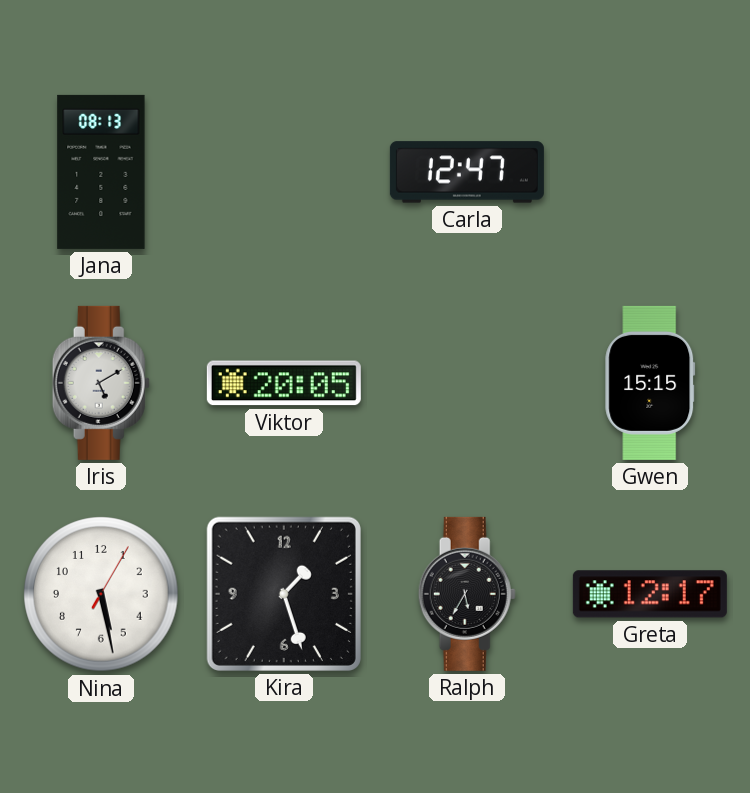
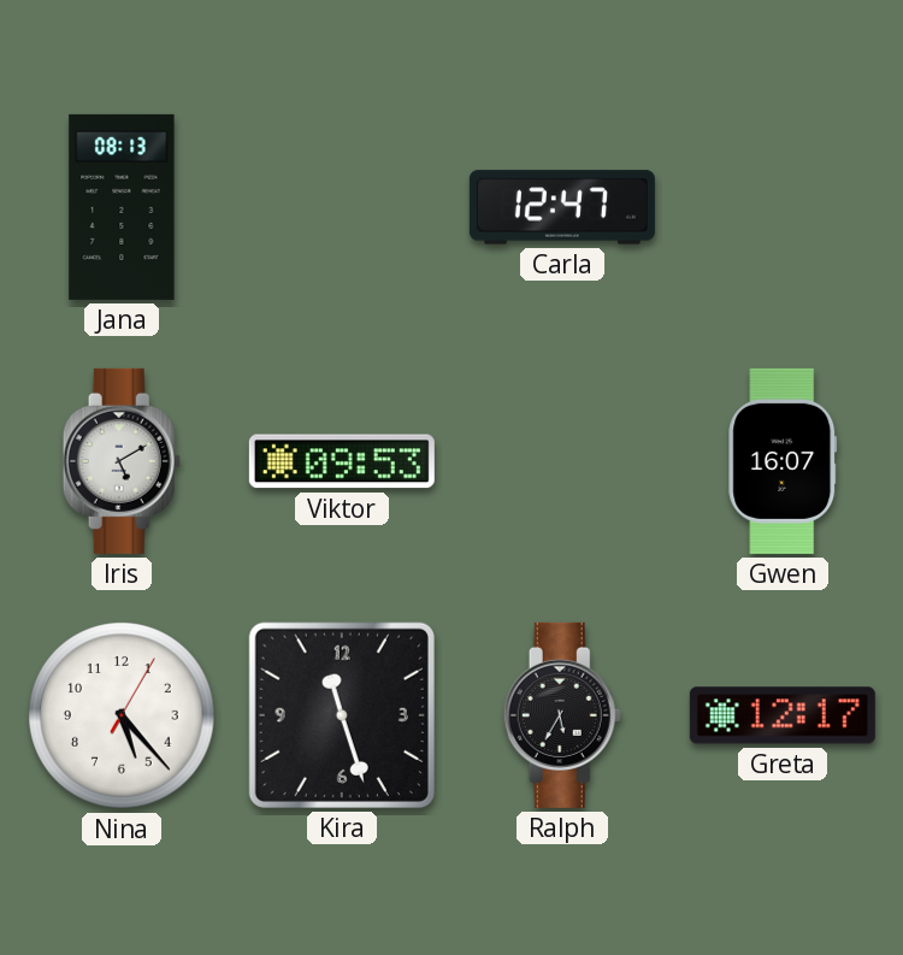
Viktor: 20:05 -> 09:53
Gwen: 15:15 -> 16:07
Nina: 5:28 -> 5:23
Kira: 1:27 -> 11:27
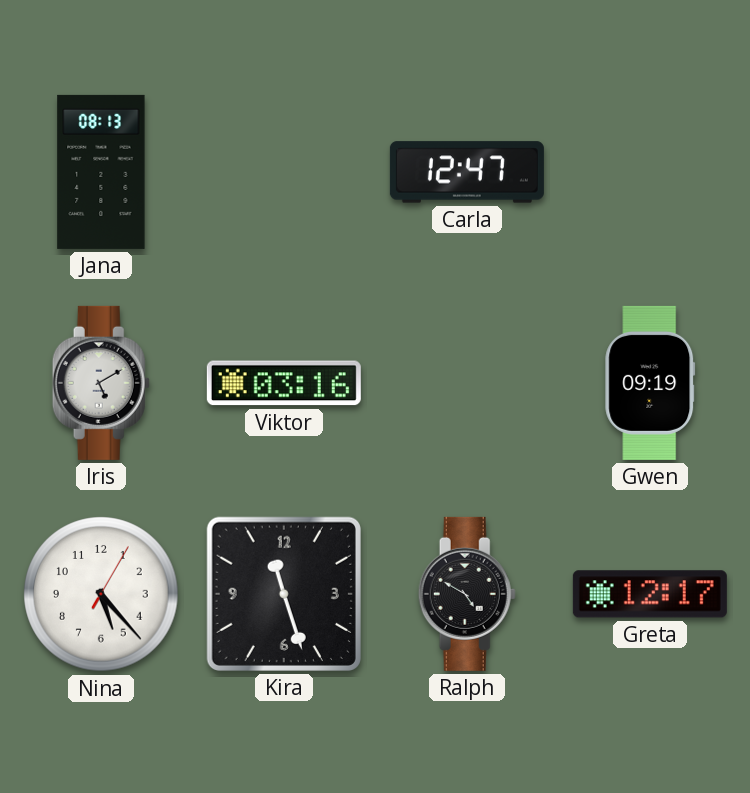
Viktor: 09:53 -> 03:16
Gwen: 16:07 -> 09:19
Ralph: 5:35 -> 4:50
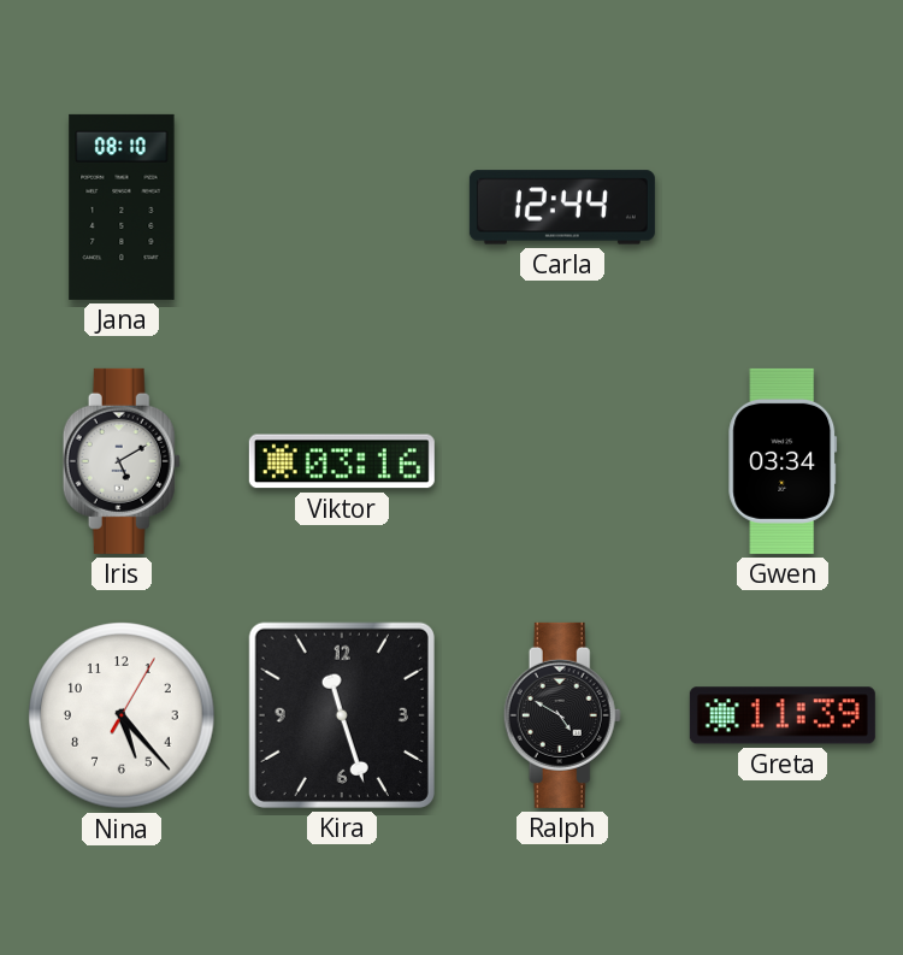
Jana: 08:13 -> 08:10
Carla: 12:47 -> 12:44
Gwen: 09:19 -> 03:34
Greta: 12:17 -> 11:39
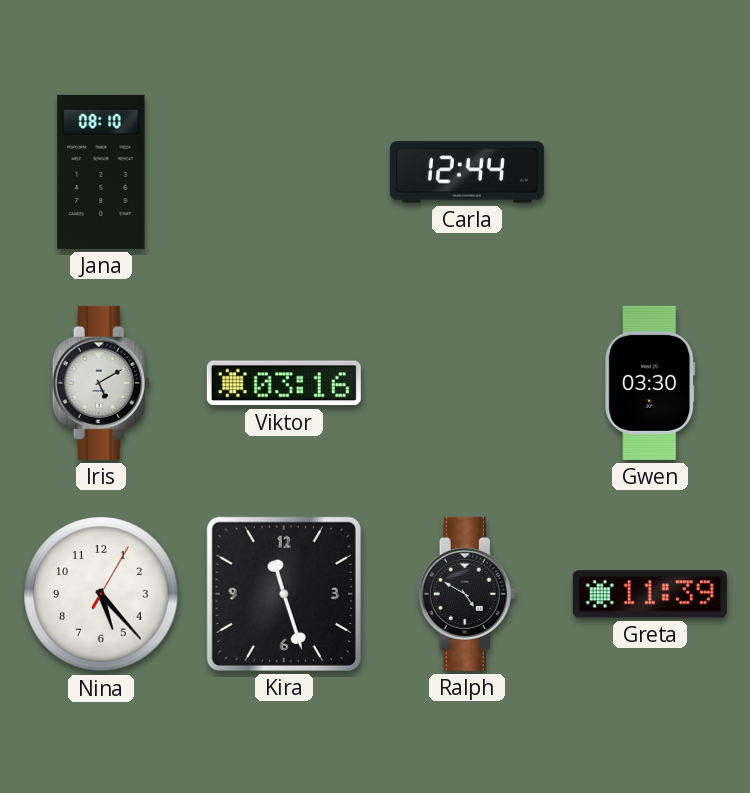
Gwen: 03:34 -> 03:30
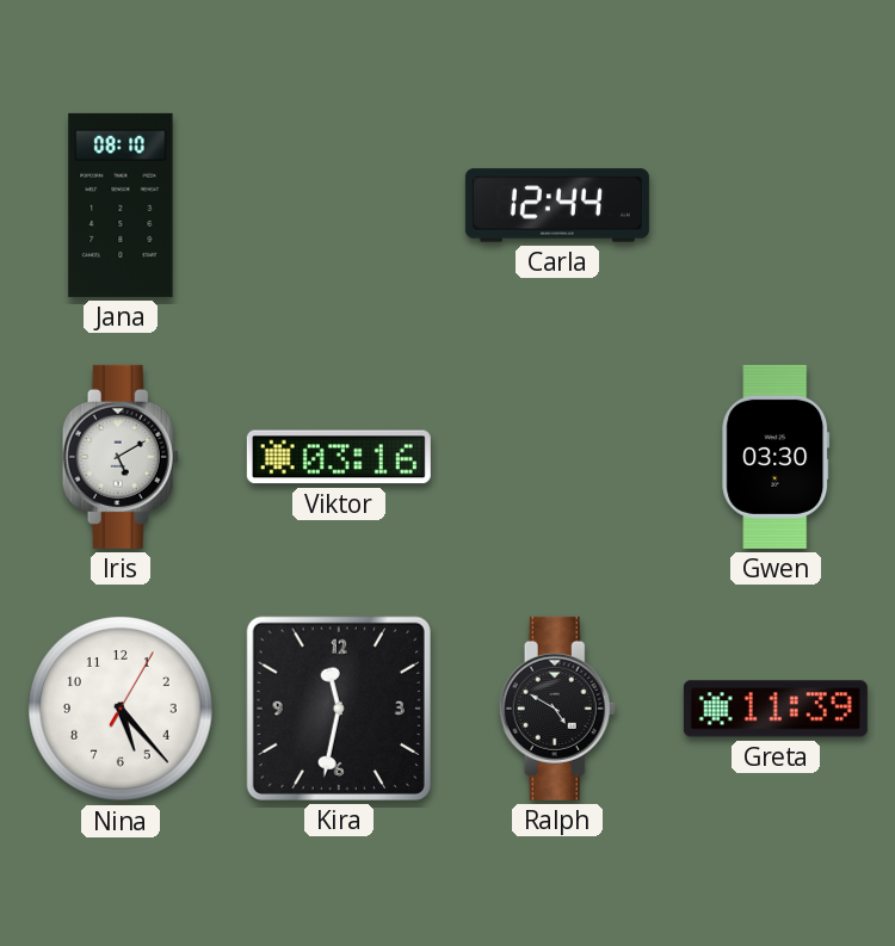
Kira: 11:27 -> 11:32
